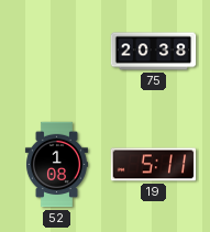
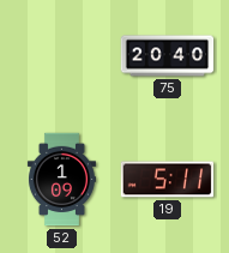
75: 20:38 -> 20:40
52: 1:08 -> 1:09
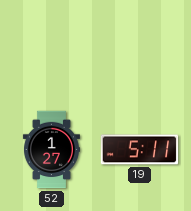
75: 20:40 -> none
52: 1:09 -> 1:27
